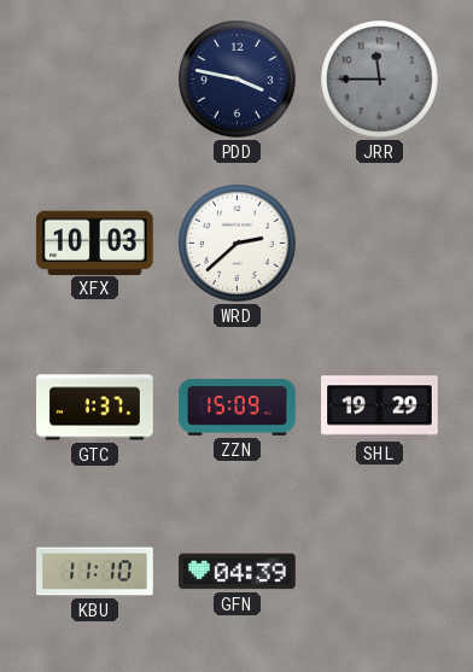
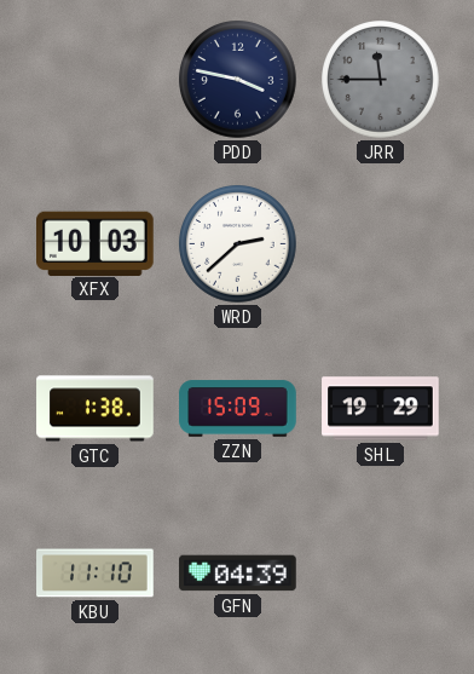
GTC: 1:37 -> 1:38
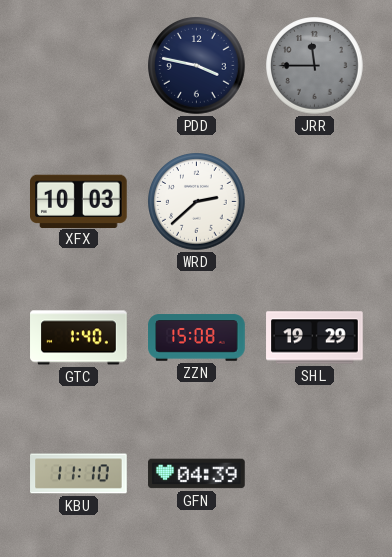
GTC: 1:38 -> 1:40
ZZN: 15:09 -> 15:08
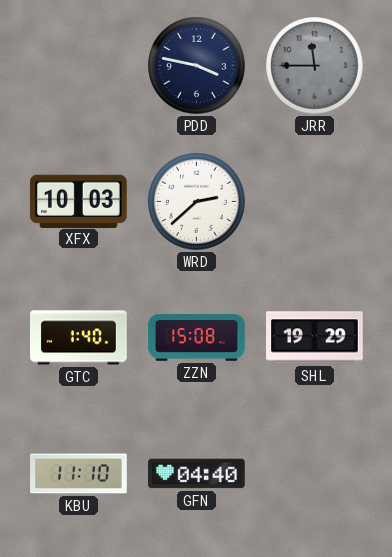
GFN: 04:39 -> 04:40
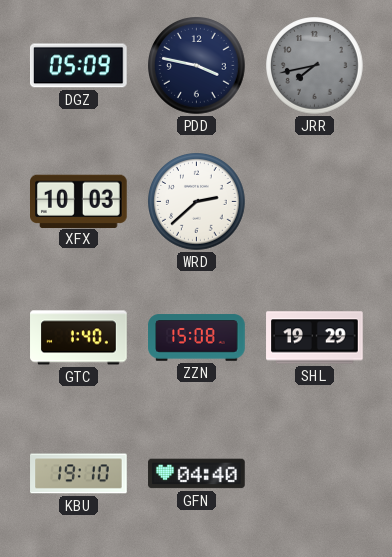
DGZ: none -> 05:09
JRR: 11:45 -> 7:43
KBU: 11:10 -> 19:10
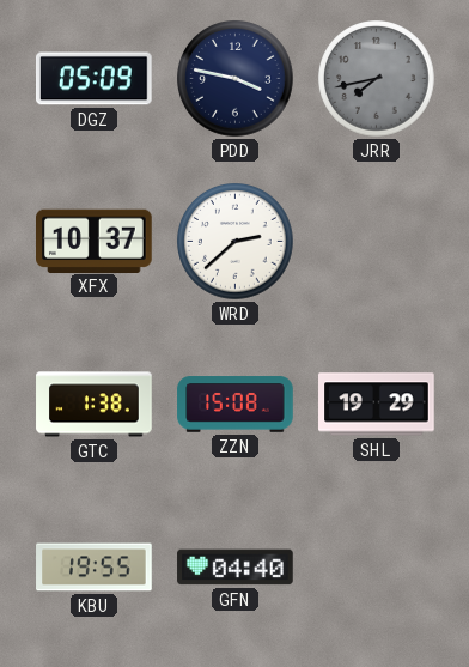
XFX: 10:03 -> 10:37
GTC: 1:40 -> 1:38
KBU: 19:10 -> 19:55
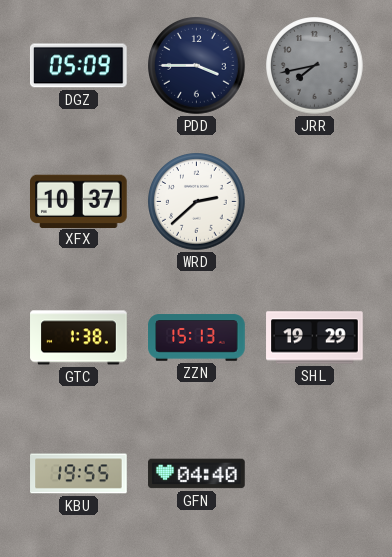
PDD: 3:47 -> 3:45
ZZN: 15:08 -> 15:13
